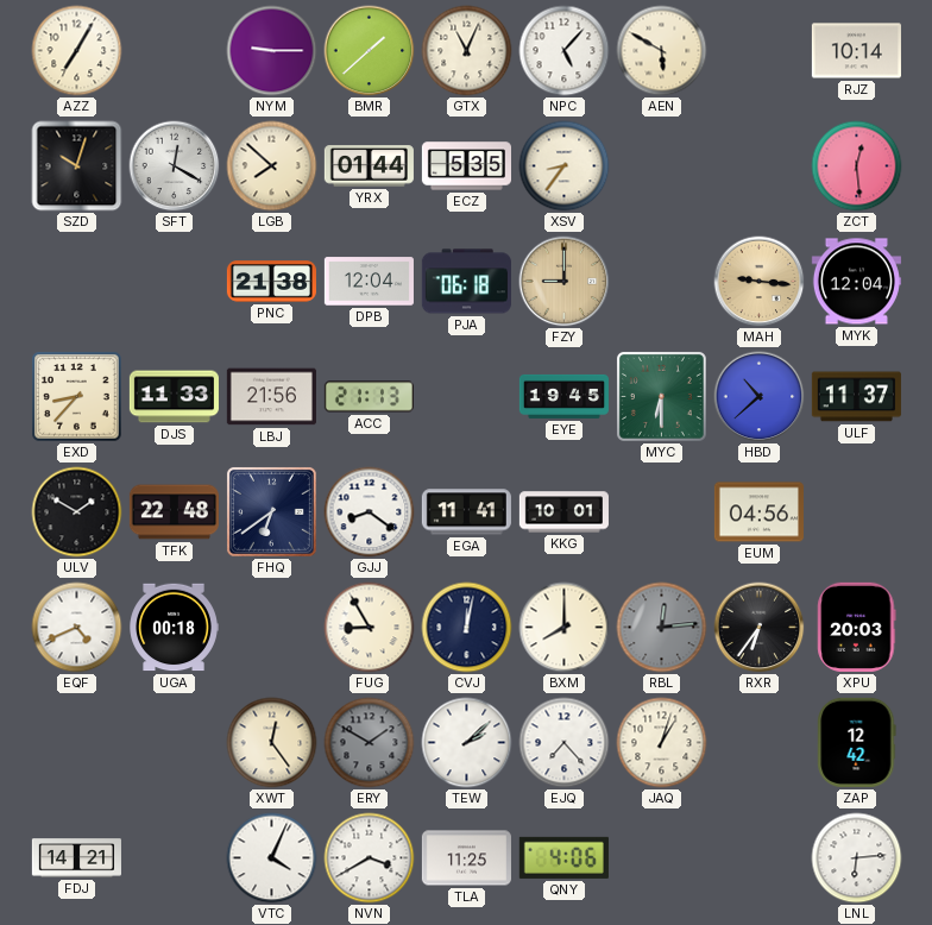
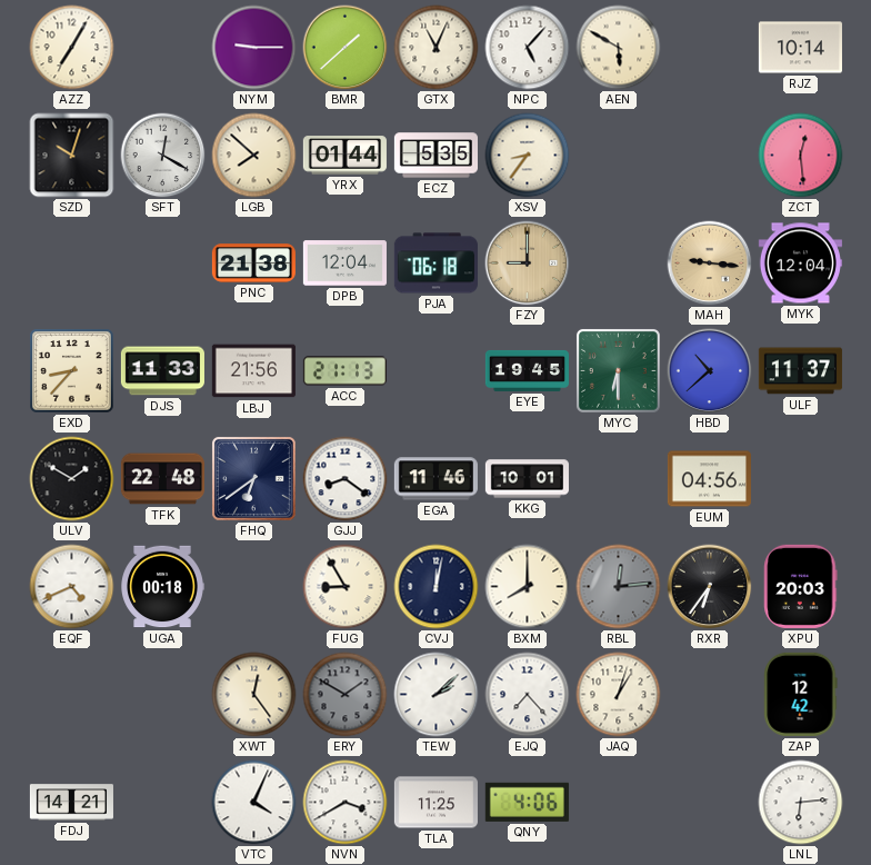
EGA: 11:41 -> 11:46
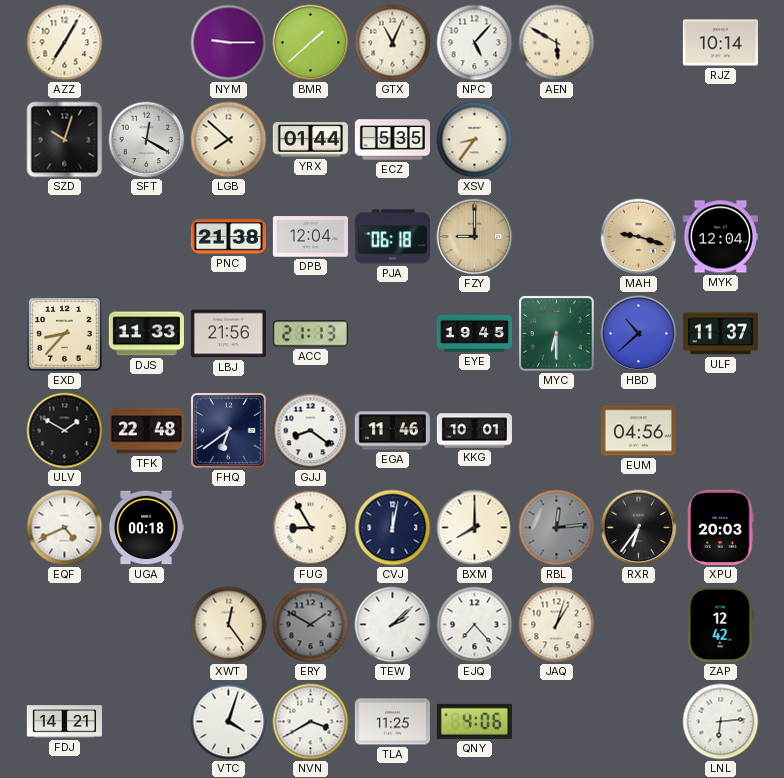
ZCT: 12:29 -> none
MAH: 9:16 -> 9:18
VTC: 4:04 -> 4:03
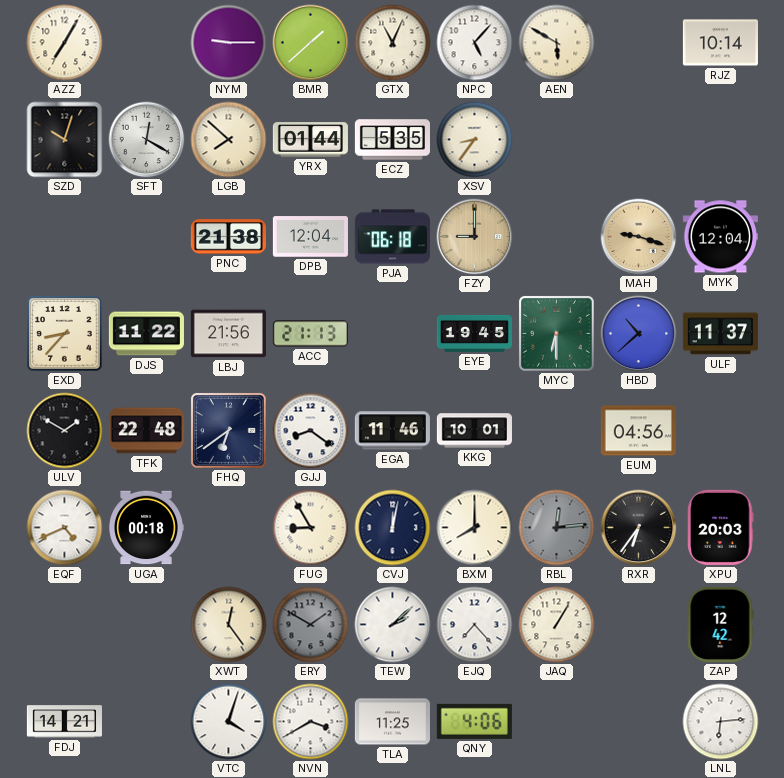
DJS: 11:33 -> 11:22
JAQ: 1:03 -> 1:05
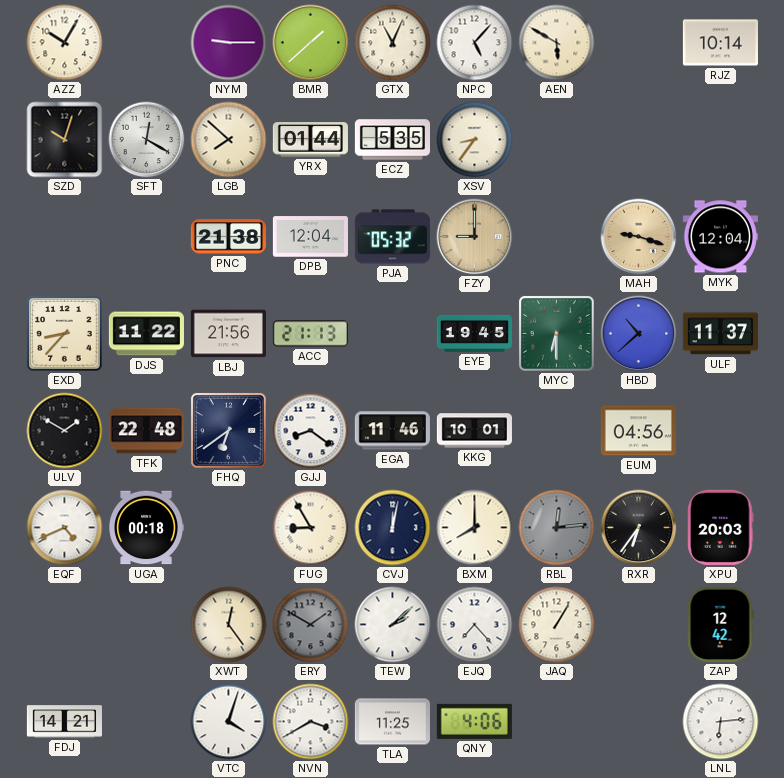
AZZ: 7:05 -> 10:05
PJA: 06:18 -> 05:32
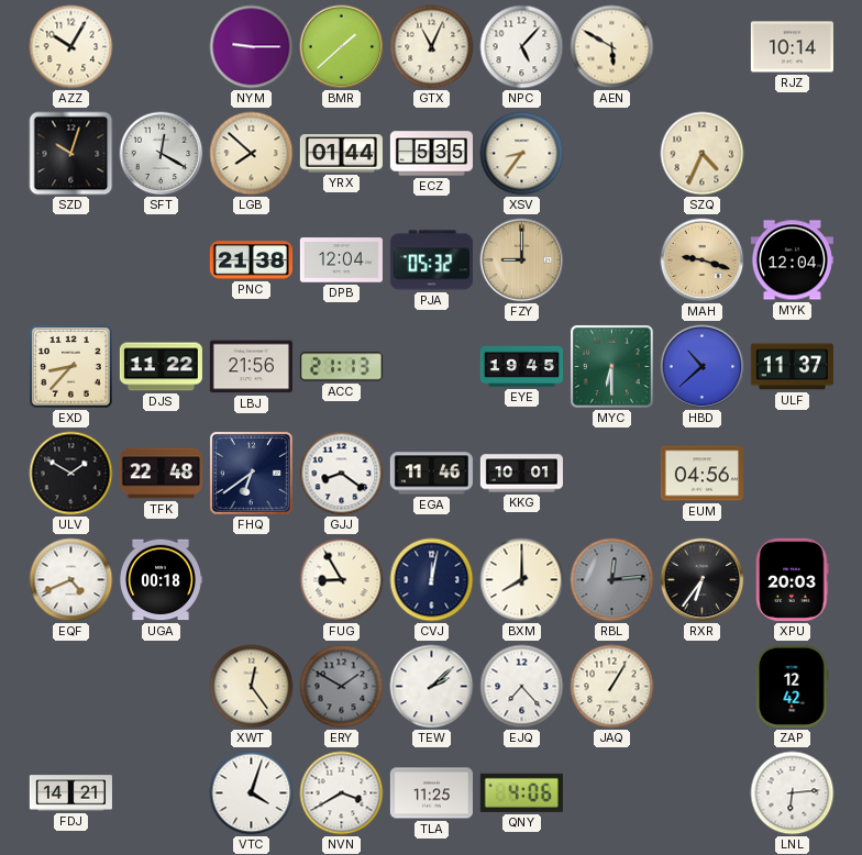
SZQ: none -> 4:34
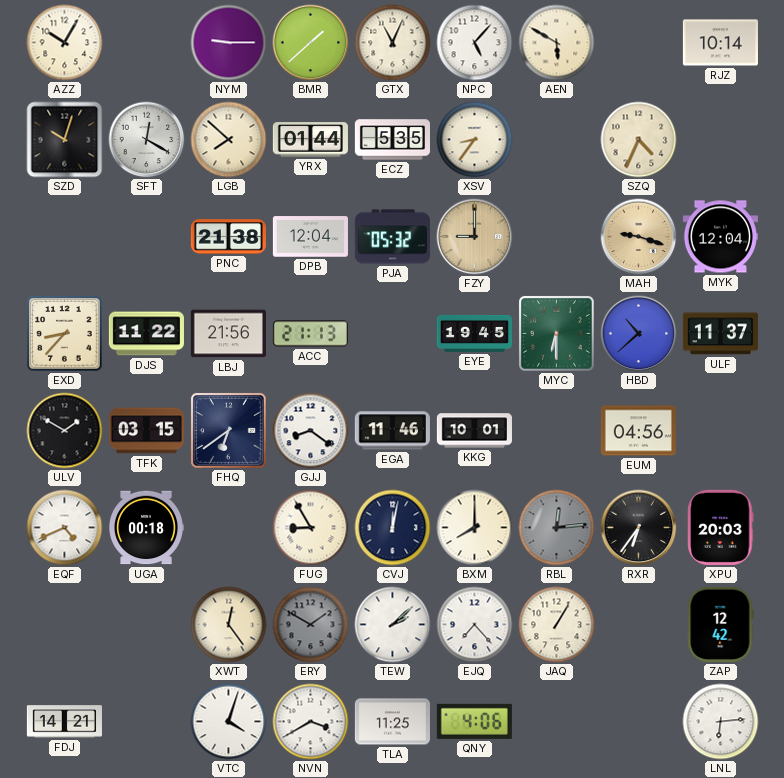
TFK: 22:48 -> 03:15
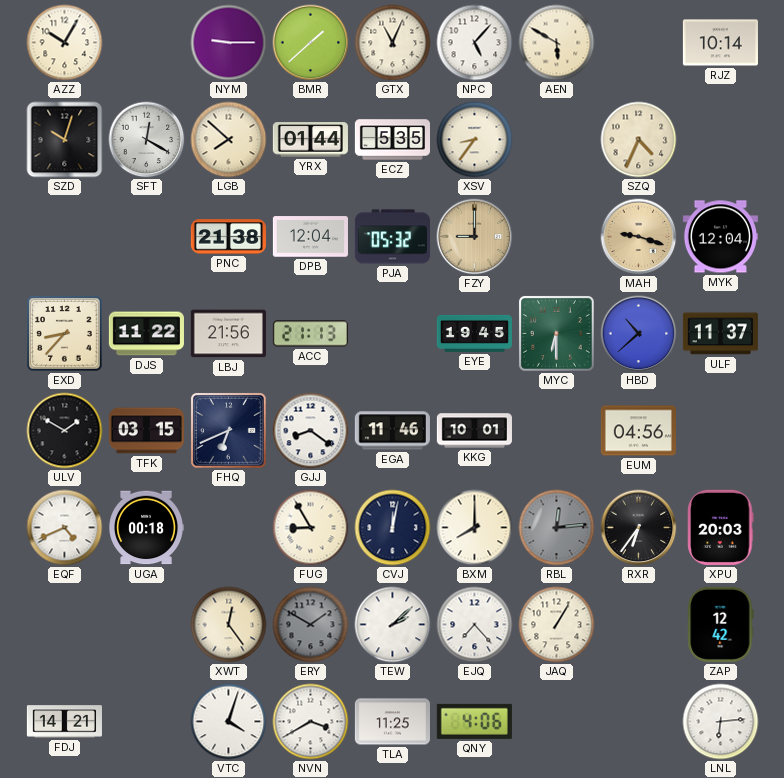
FHQ: 6:39 -> 6:41
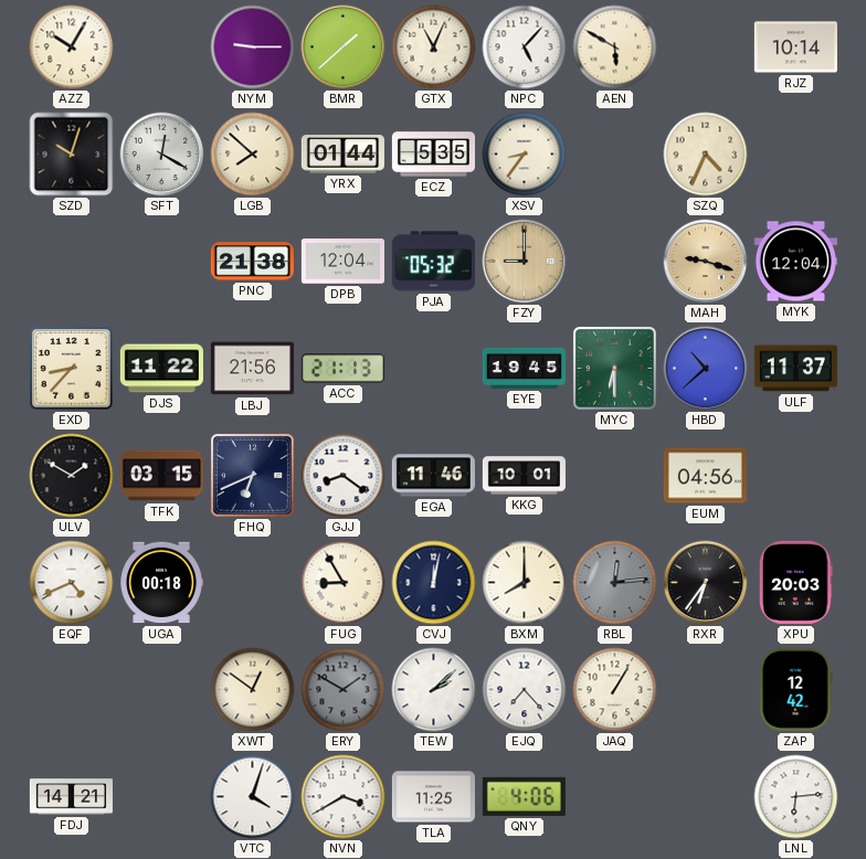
XWT: 12:24 -> 12:51
